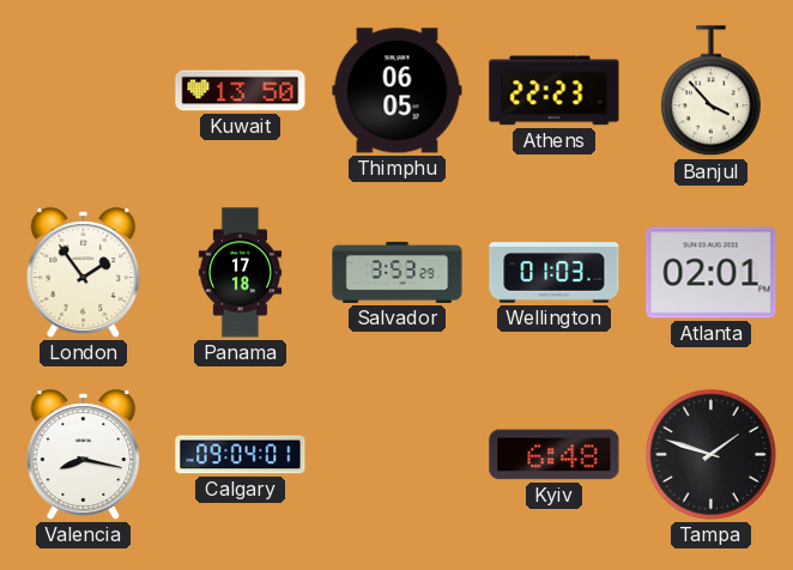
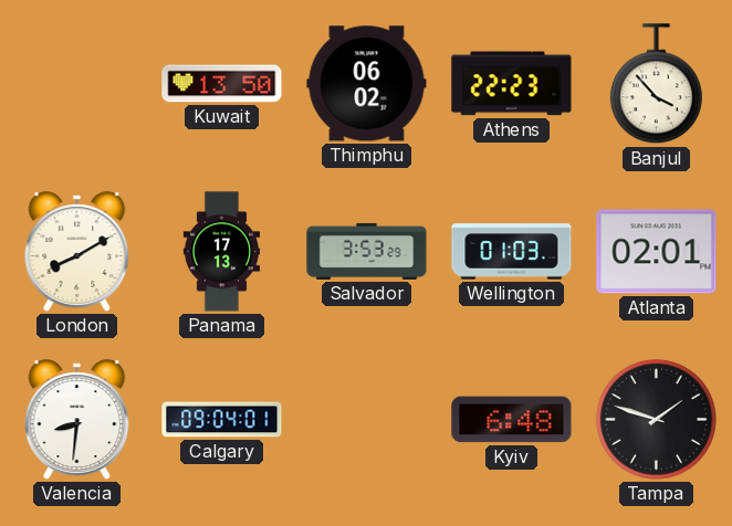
Thimphu: 06:05 -> 06:02
London: 1:54 -> 8:10
Panama: 17:18 -> 17:13
Valencia: 8:17 -> 8:31
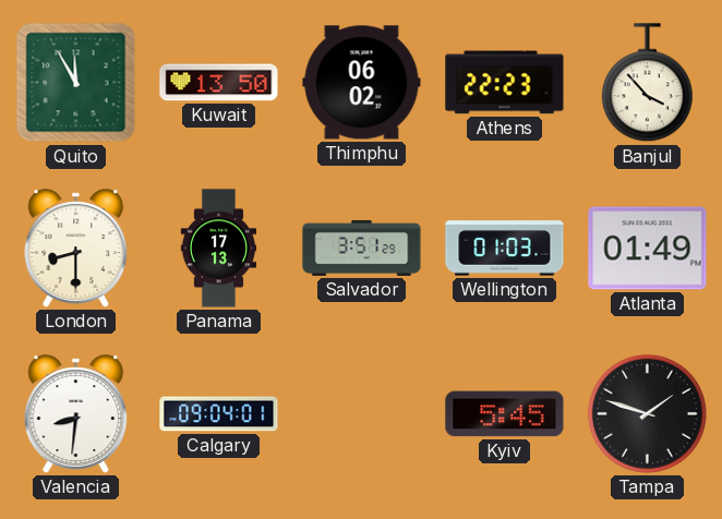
Quito: none -> 11:55
London: 8:10 -> 8:30
Salvador: 3:53 -> 3:51
Atlanta: 02:01 -> 01:49
Kyiv: 6:48 -> 5:45
